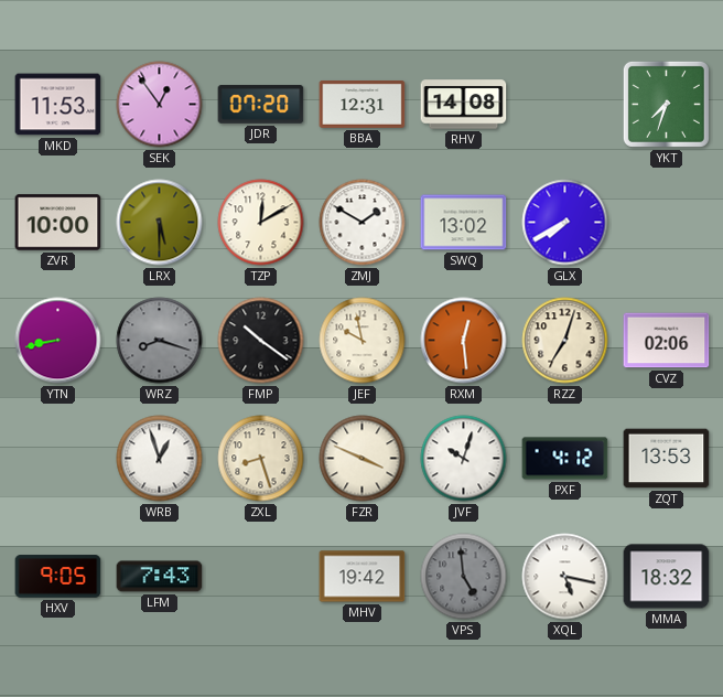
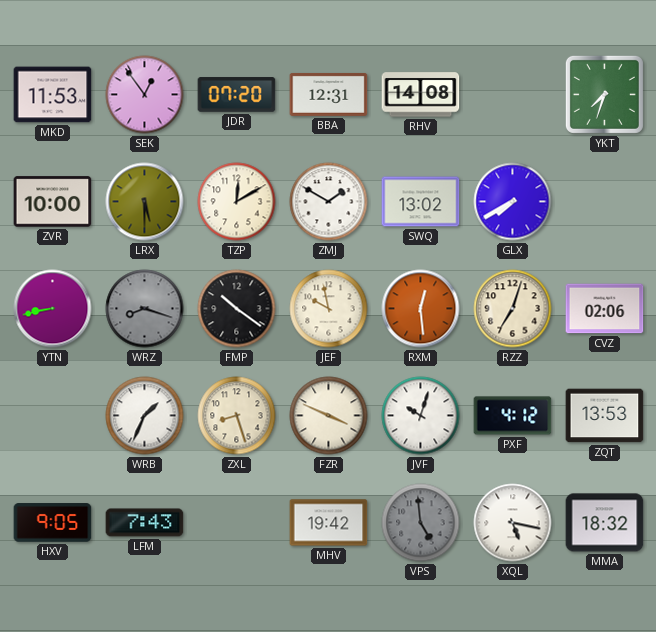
WRB: 12:57 -> 1:34
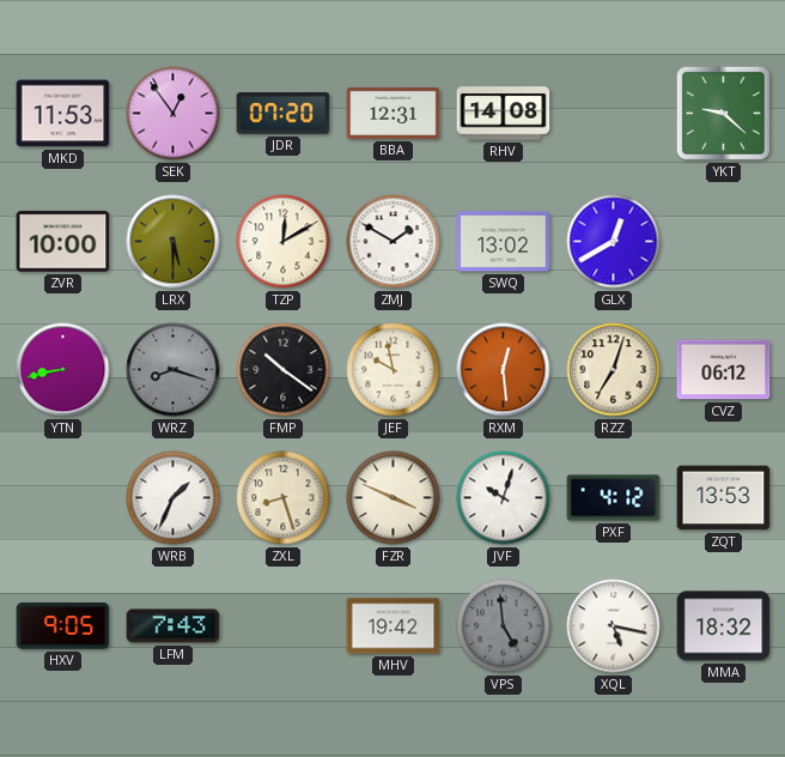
YKT: 7:33 -> 9:22
GLX: 7:40 -> 12:40
CVZ: 02:06 -> 06:12
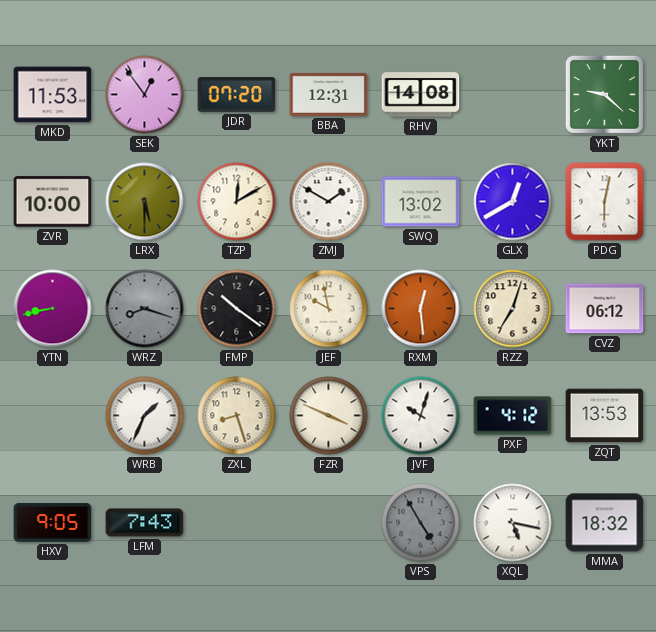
PDG: none -> 6:02
MHV: 19:42 -> none
VPS: 4:59 -> 4:55
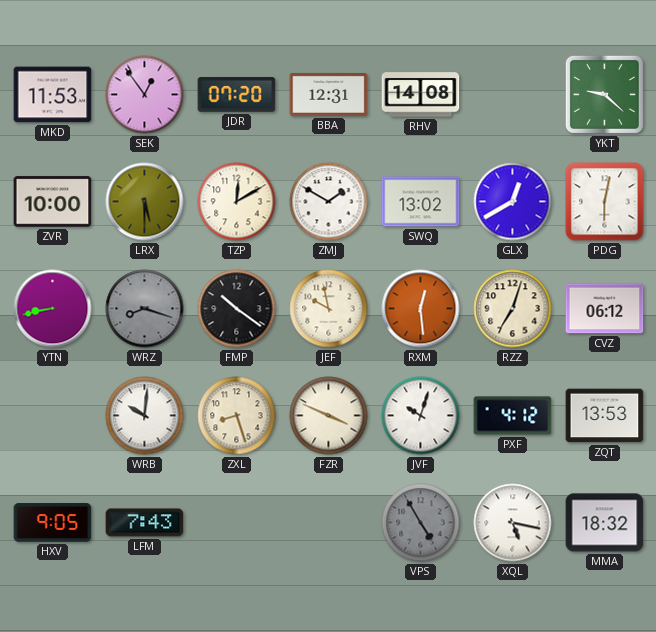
WRB: 1:34 -> 10:01
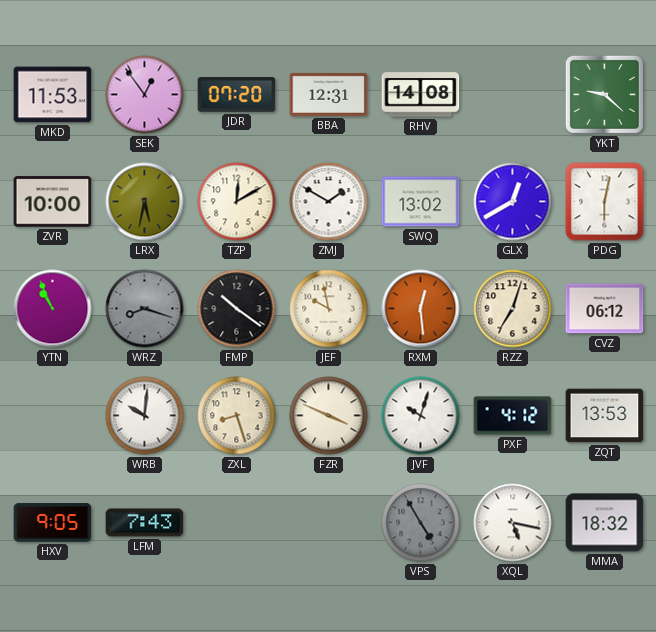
LRX: 5:30 -> 5:32
YTN: 8:43 -> 10:56
